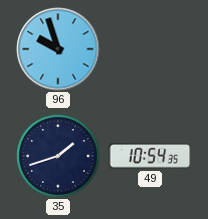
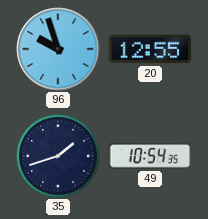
20: none -> 12:55
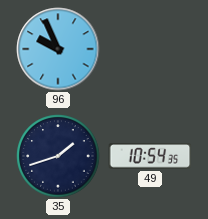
96: 9:57 -> 9:56
20: 12:55 -> none
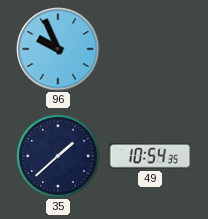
35: 1:42 -> 1:38
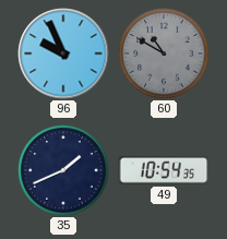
60: none -> 10:50
35: 1:38 -> 1:41
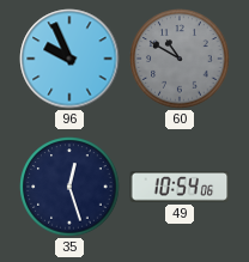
35: 1:41 -> 12:27
49: 10:54:35 -> 10:54:06
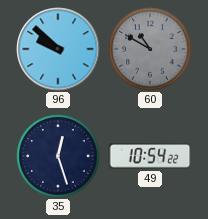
96: 9:56 -> 9:52
49: 10:54:06 -> 10:54:22
